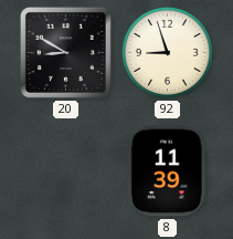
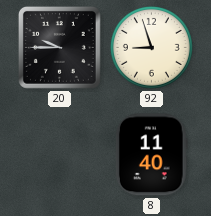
20: 8:50 -> 9:45
8: 11:39 -> 11:40
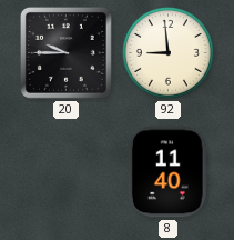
92: 8:57 -> 8:59
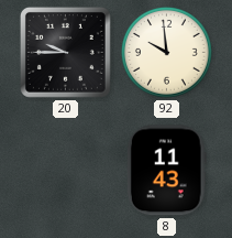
92: 8:59 -> 9:59
8: 11:40 -> 11:43
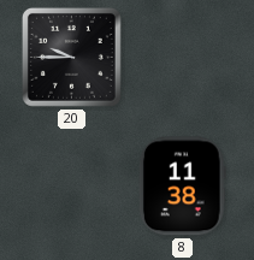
92: 9:59 -> none
8: 11:43 -> 11:38
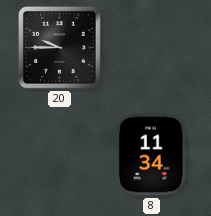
8: 11:38 -> 11:34
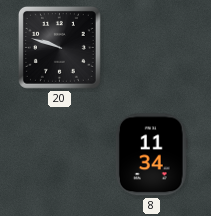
20: 9:45 -> 9:48
